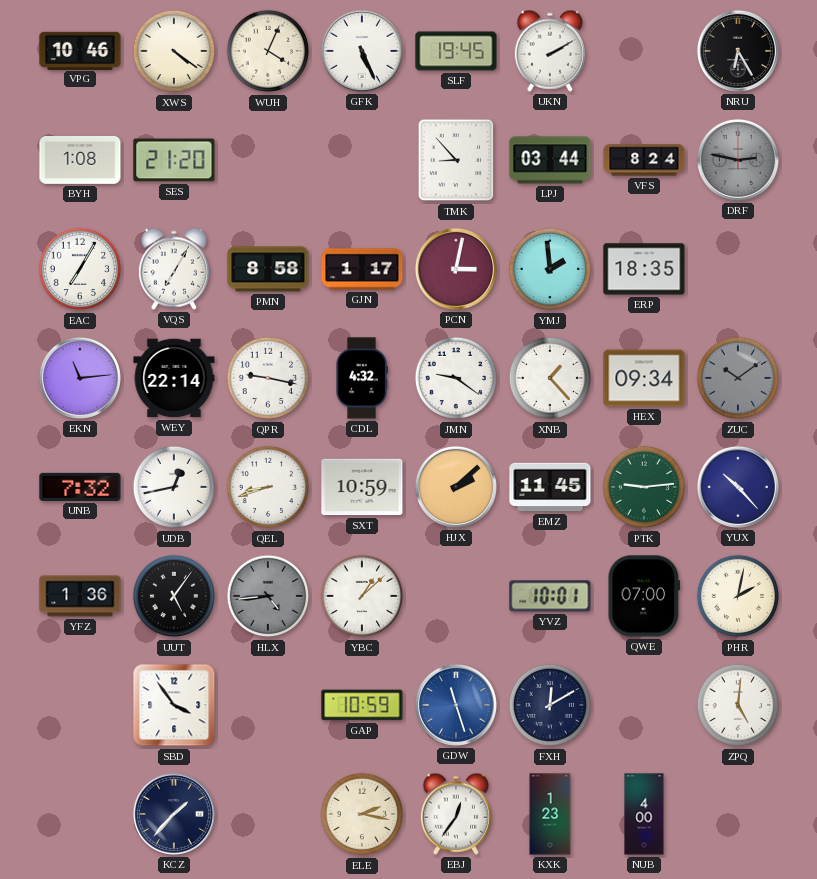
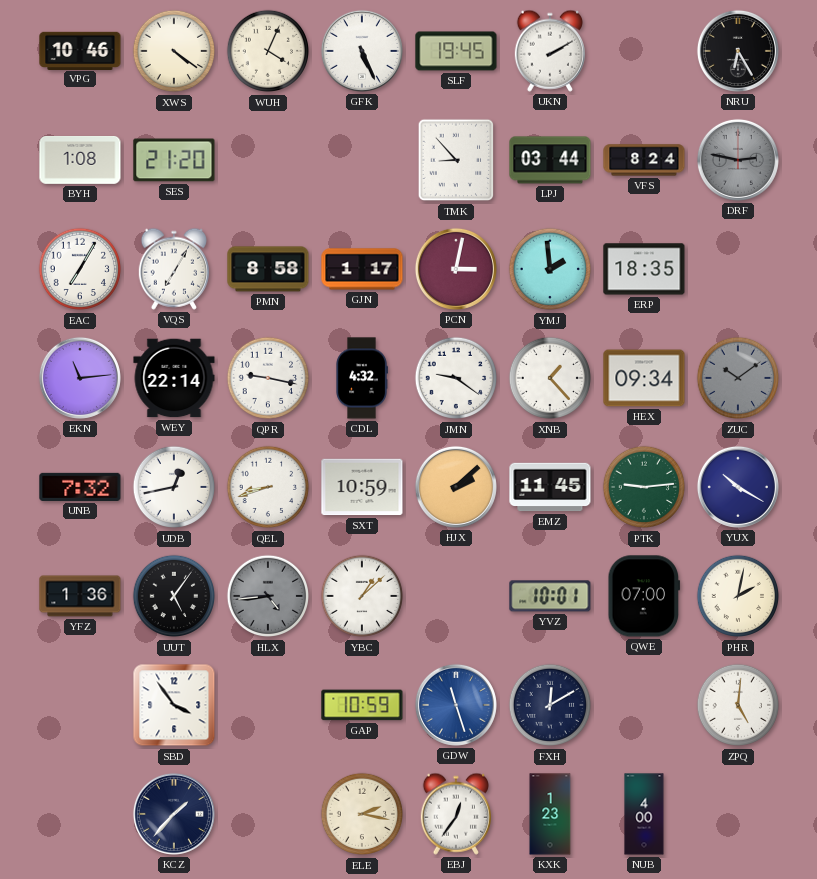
YUX: 10:23 -> 10:20
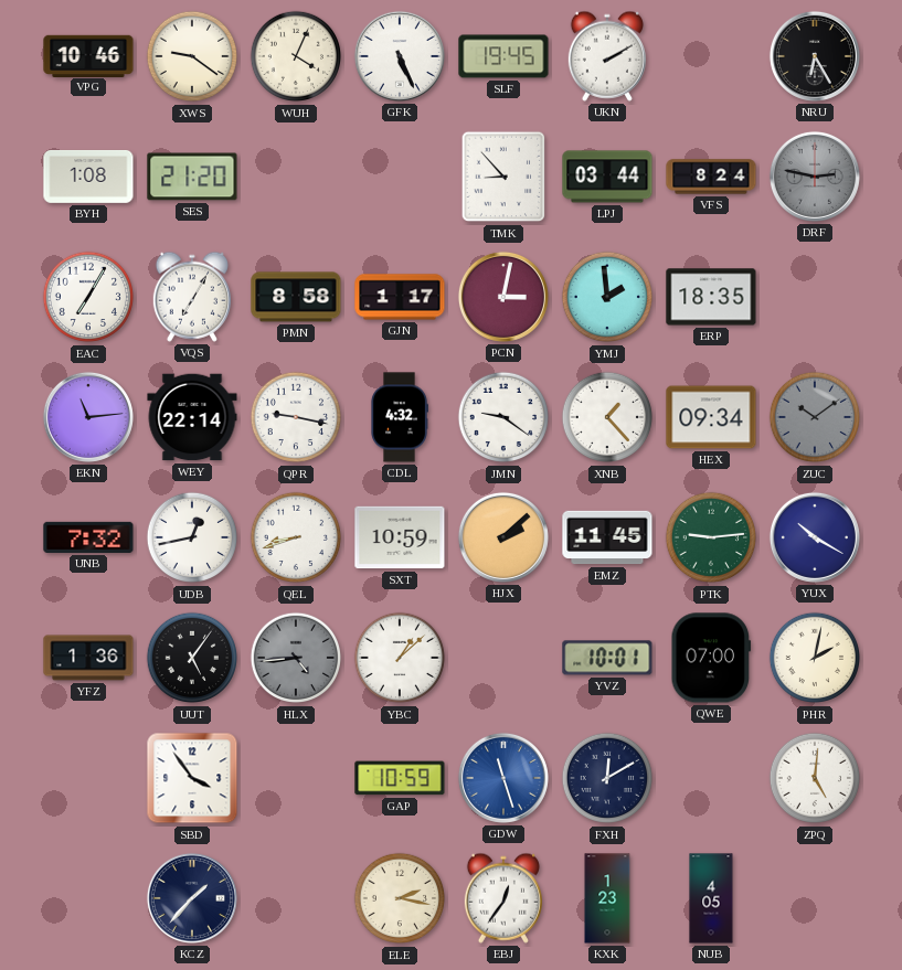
XWS: 4:21 -> 9:21
NUB: 4:00 -> 4:05
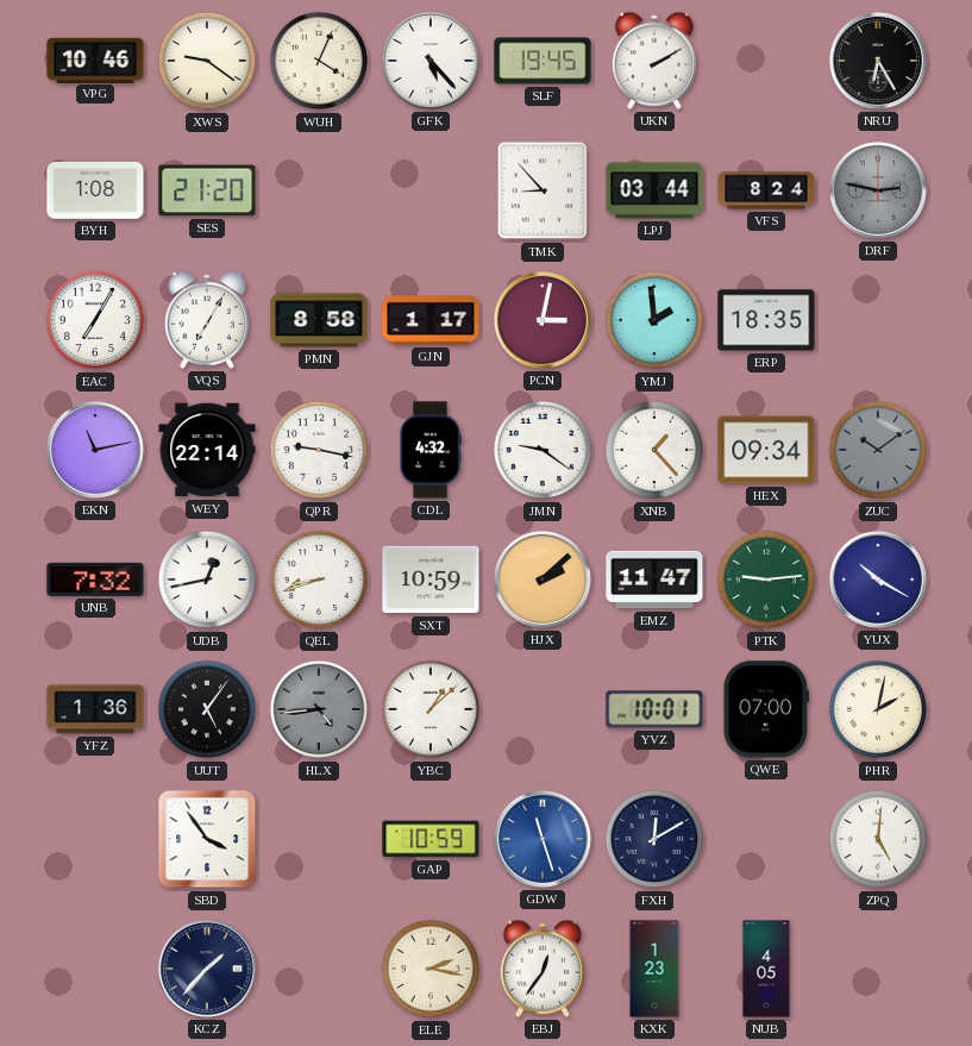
GFK: 5:26 -> 5:23
EKN: 11:14 -> 11:13
EMZ: 11:45 -> 11:47
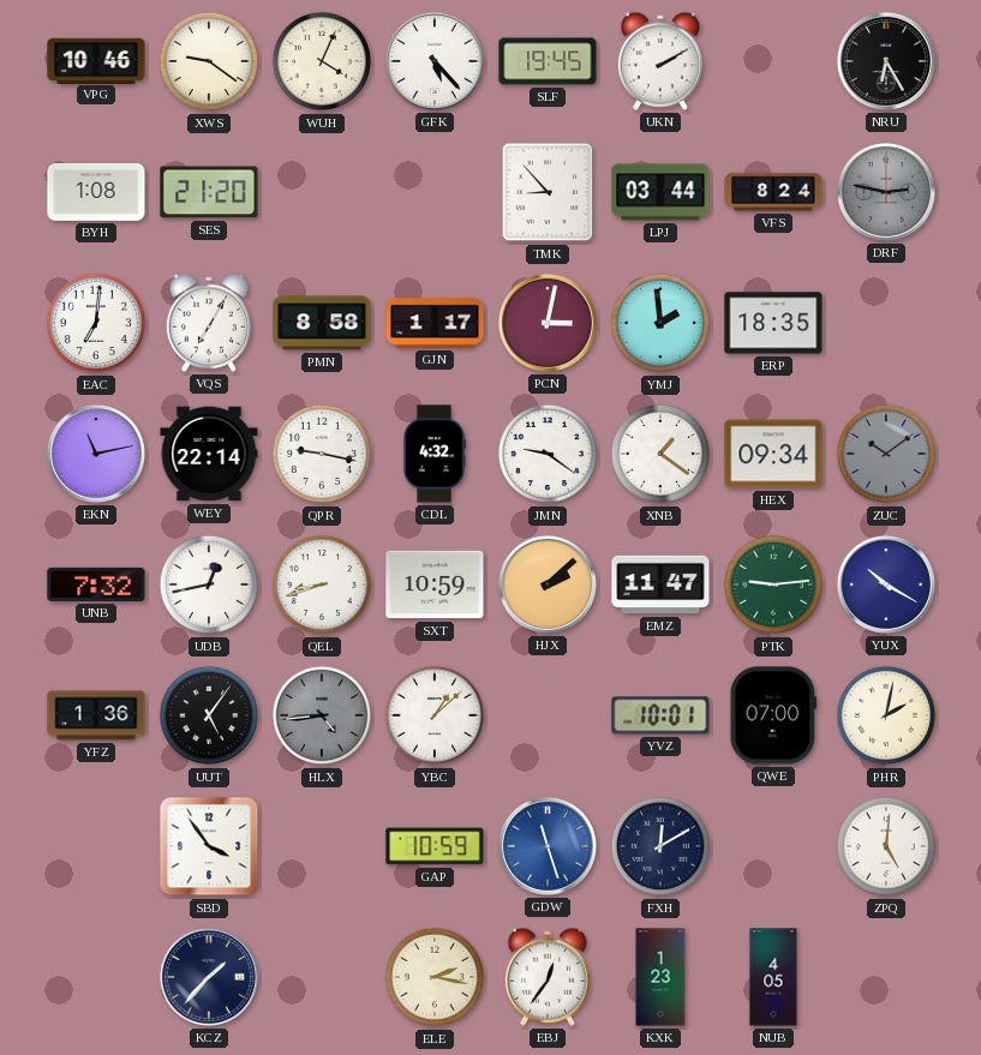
EAC: 7:05 -> 7:01
XNB: 1:23 -> 1:21
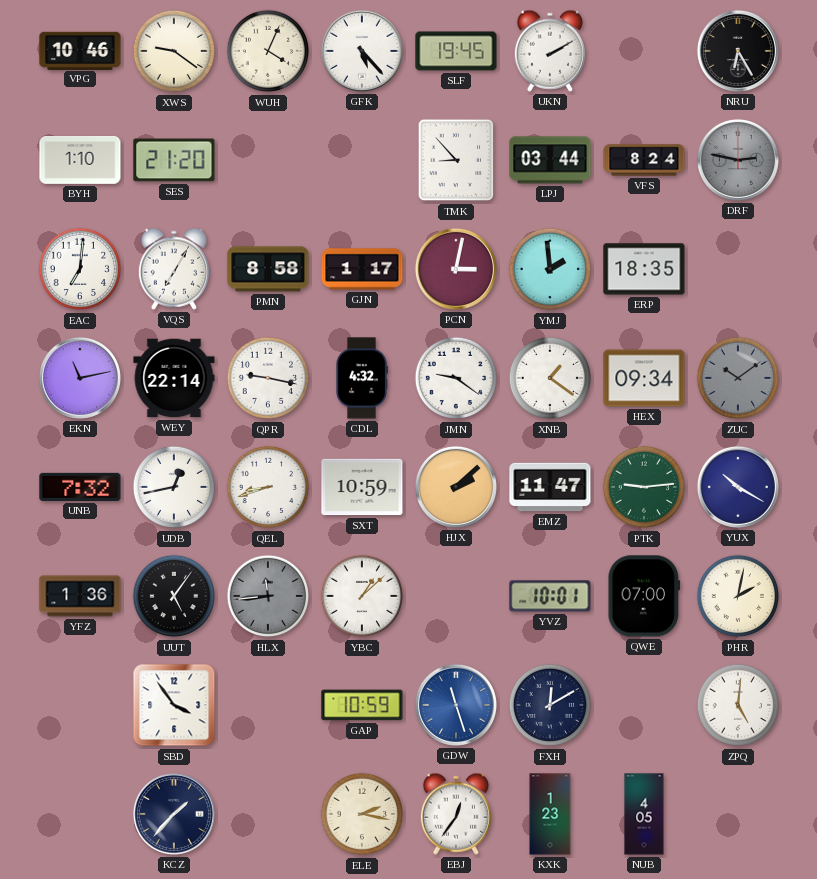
BYH: 1:08 -> 1:10
HLX: 4:44 -> 11:44
